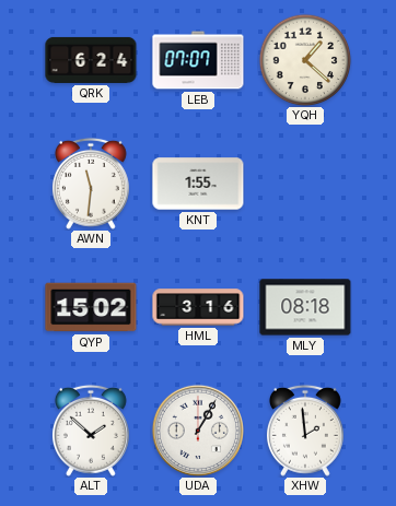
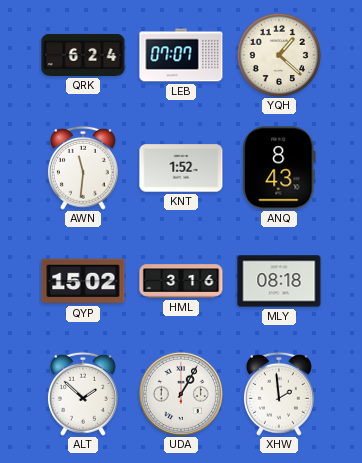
KNT: 1:55 -> 1:52
ANQ: none -> 8:43
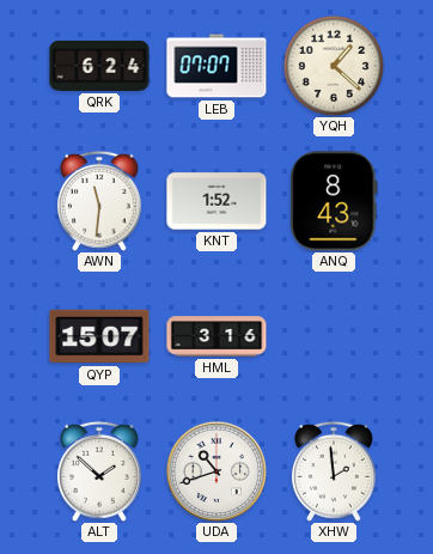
QYP: 15:02 -> 15:07
MLY: 08:18 -> none
UDA: 1:05 -> 10:42
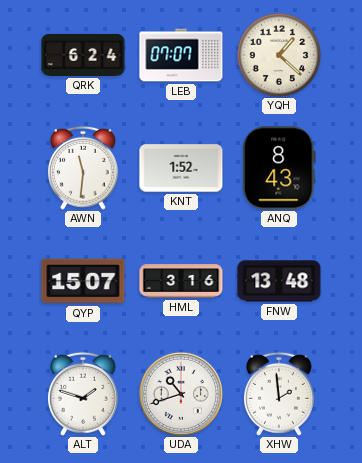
FNW: none -> 13:48
ALT: 1:52 -> 1:48
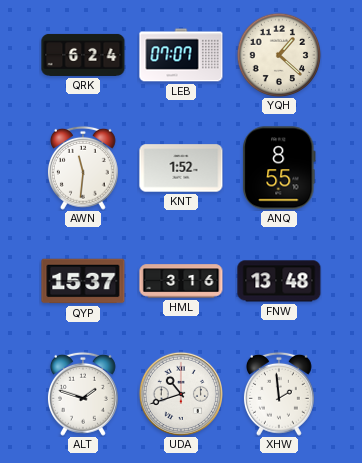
ANQ: 8:43 -> 8:55
QYP: 15:07 -> 15:37
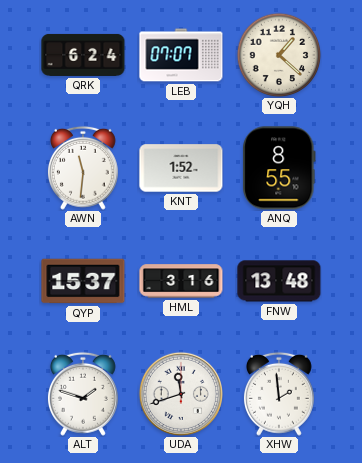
UDA: 10:42 -> 11:42
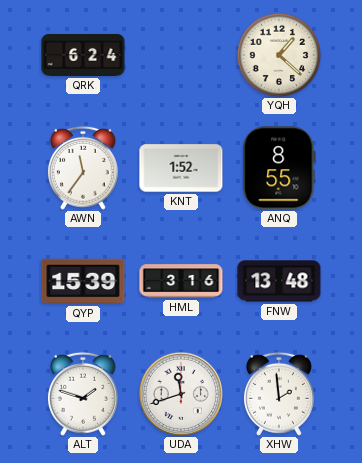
LEB: 07:07 -> none
AWN: 11:31 -> 11:36
QYP: 15:37 -> 15:39
